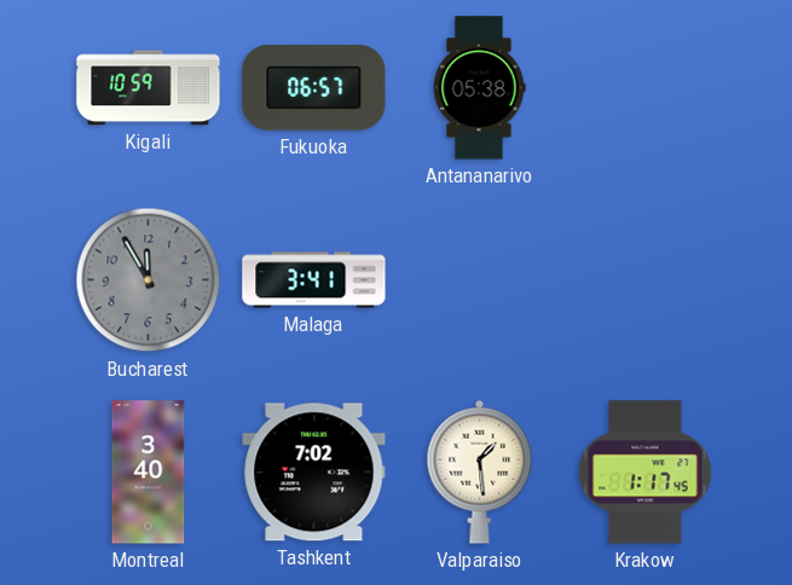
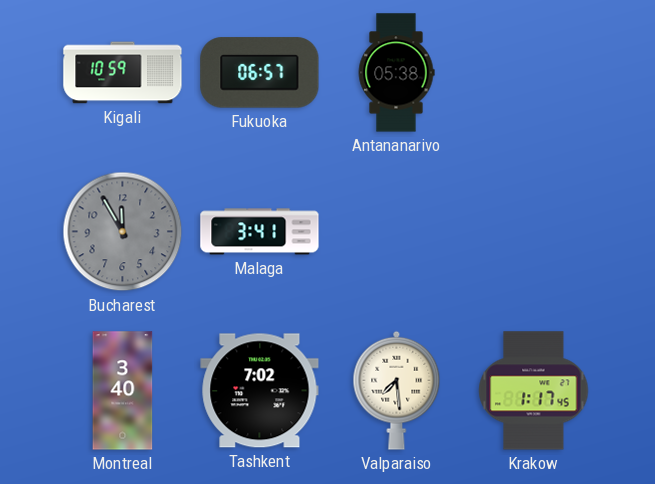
Valparaiso: 1:29 -> 7:29
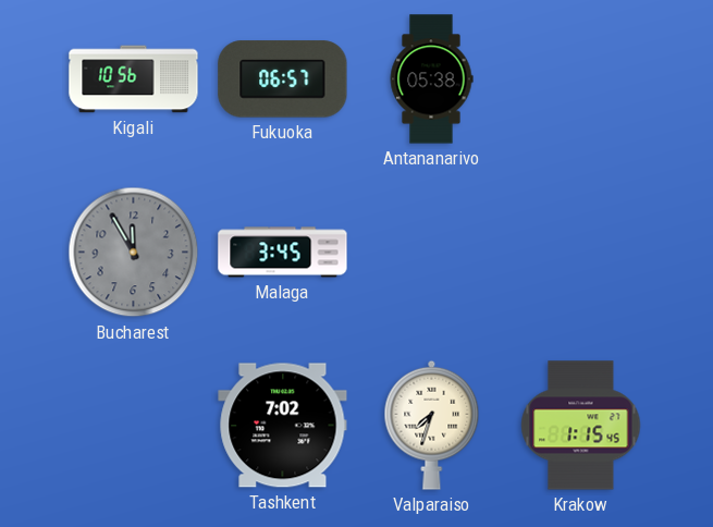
Kigali: 10:59 -> 10:56
Malaga: 3:41 -> 3:45
Montreal: 3:40 -> none
Valparaiso: 7:29 -> 7:33
Krakow: 1:17 -> 1:15
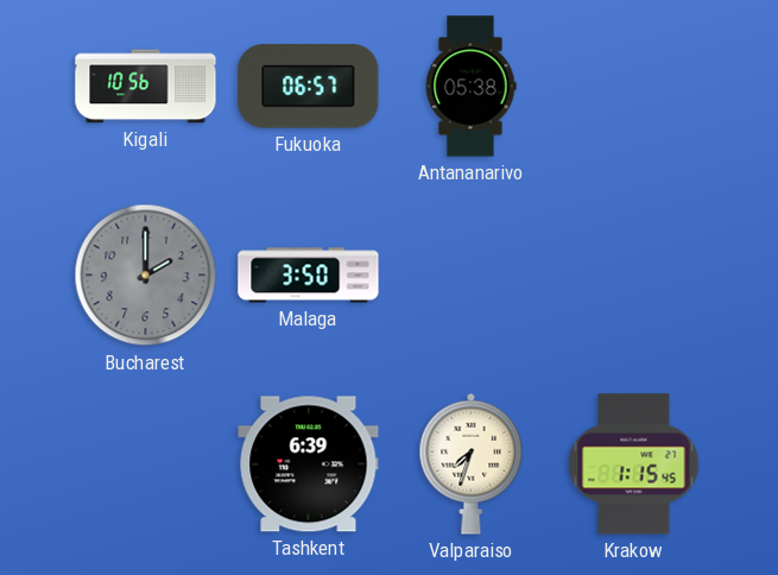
Bucharest: 11:55 -> 2:00
Malaga: 3:45 -> 3:50
Tashkent: 7:02 -> 6:39
